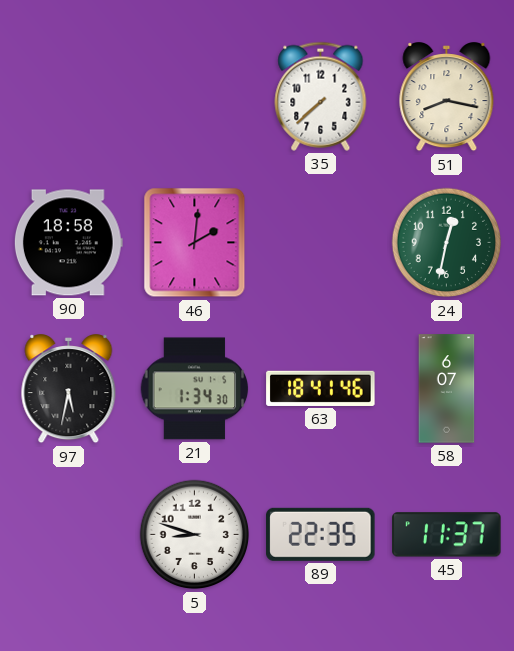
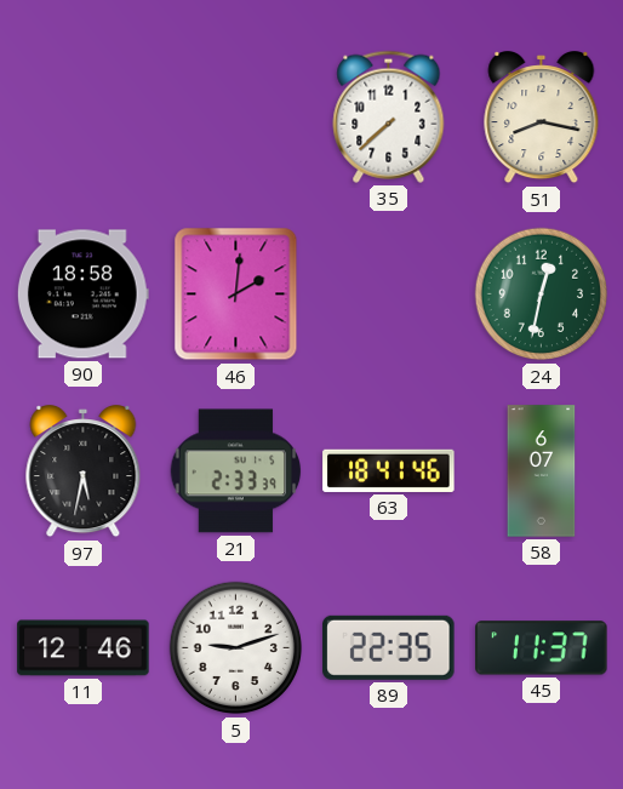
21: 1:34 -> 2:33
11: none -> 12:46
5: 8:48 -> 9:12
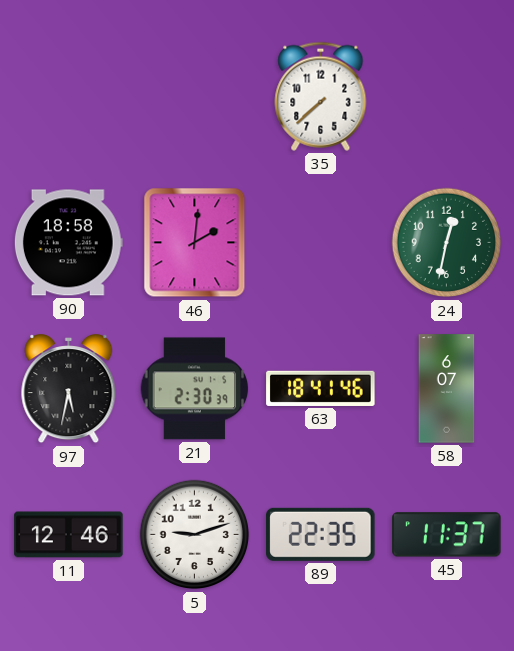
51: 8:17 -> none
21: 2:33 -> 2:30
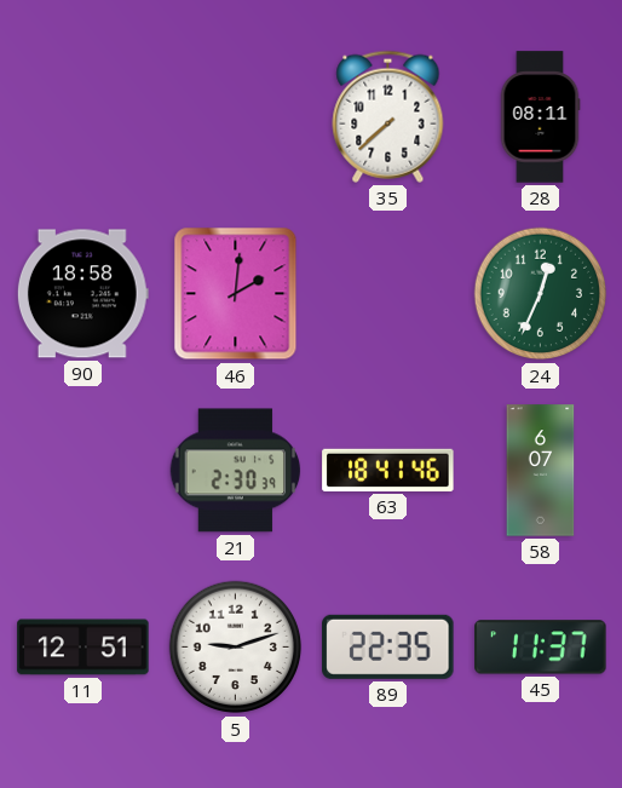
28: none -> 08:11
24: 12:32 -> 12:34
97: 5:32 -> none
11: 12:46 -> 12:51
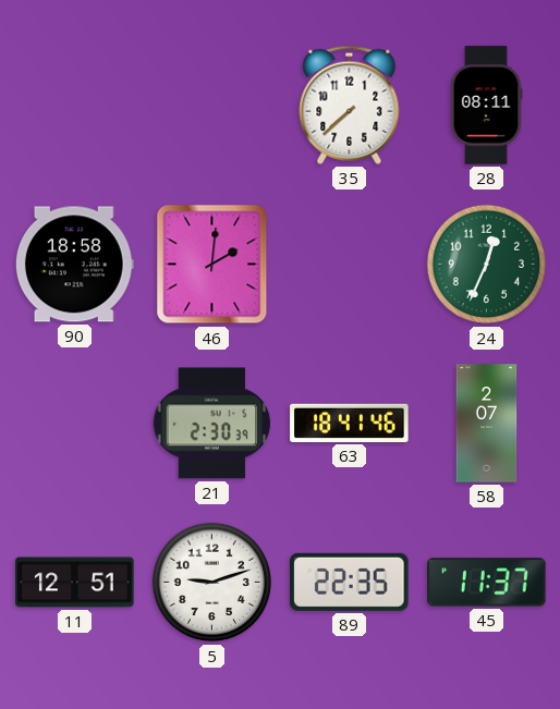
58: 6:07 -> 2:07
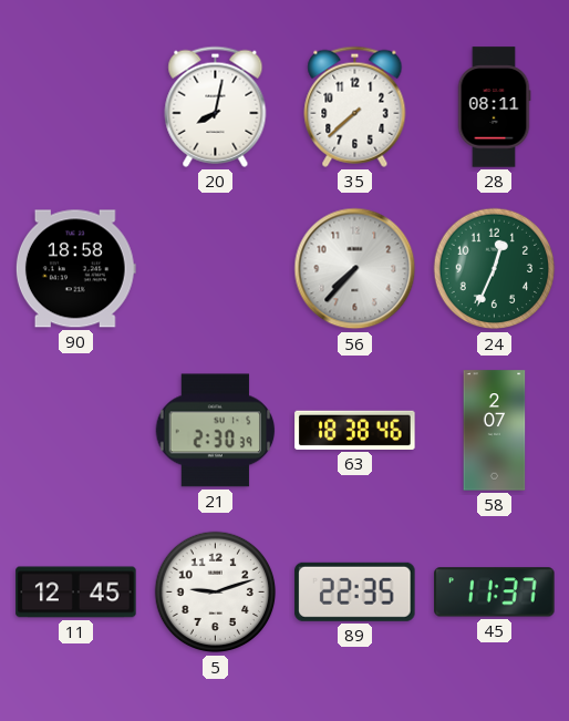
20: none -> 8:02
46: 2:01 -> none
56: none -> 7:37
63: 18:41 -> 18:38
11: 12:51 -> 12:45
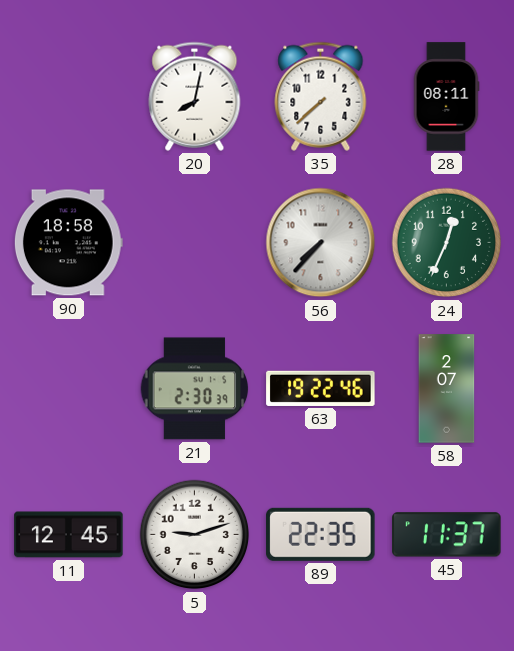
63: 18:38 -> 19:22
